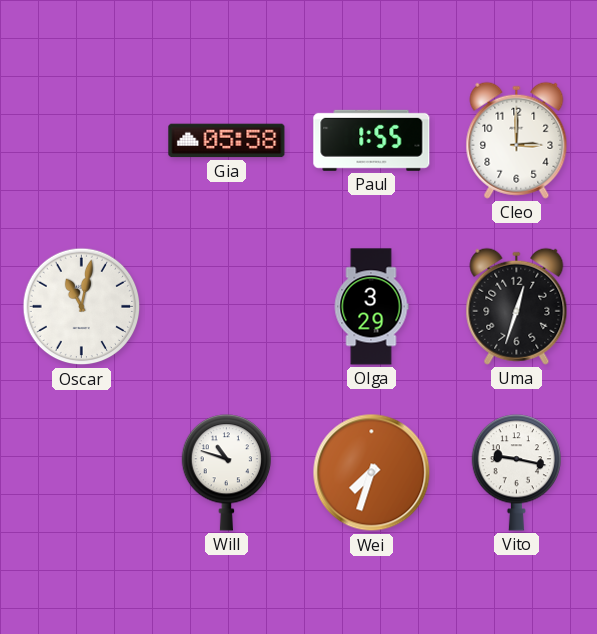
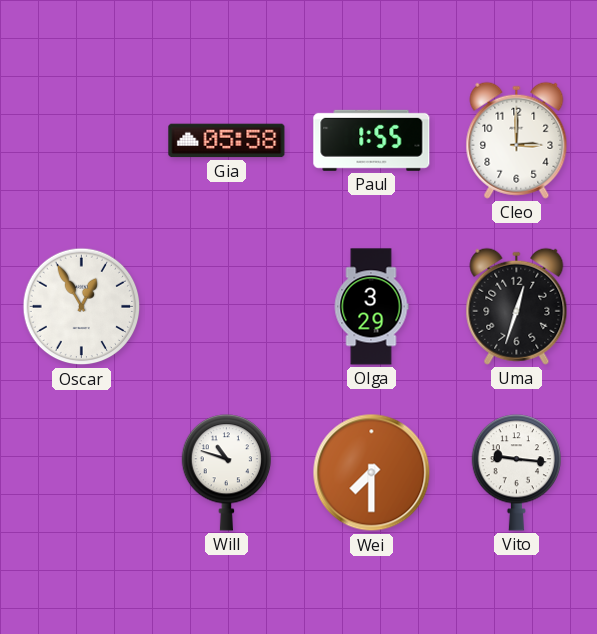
Oscar: 11:02 -> 12:55
Wei: 7:33 -> 7:30
Vito: 9:17 -> 9:16
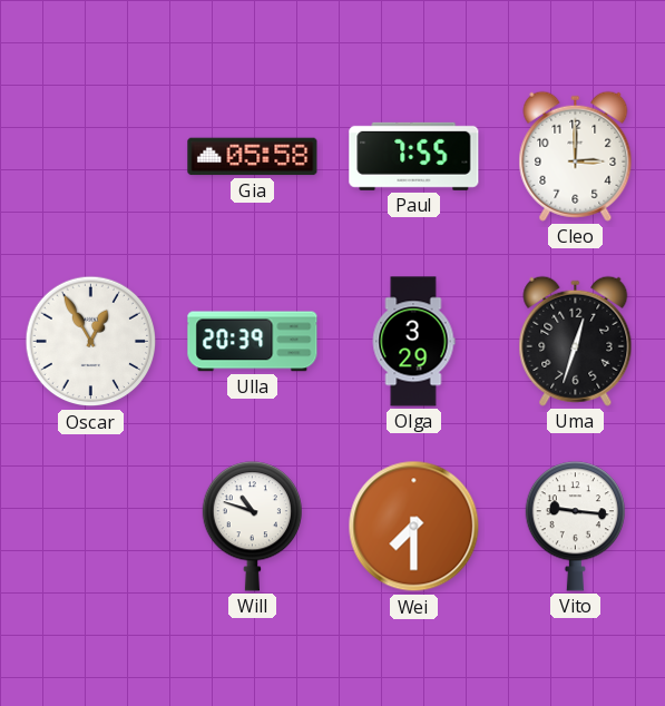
Paul: 1:55 -> 7:55
Ulla: none -> 20:39
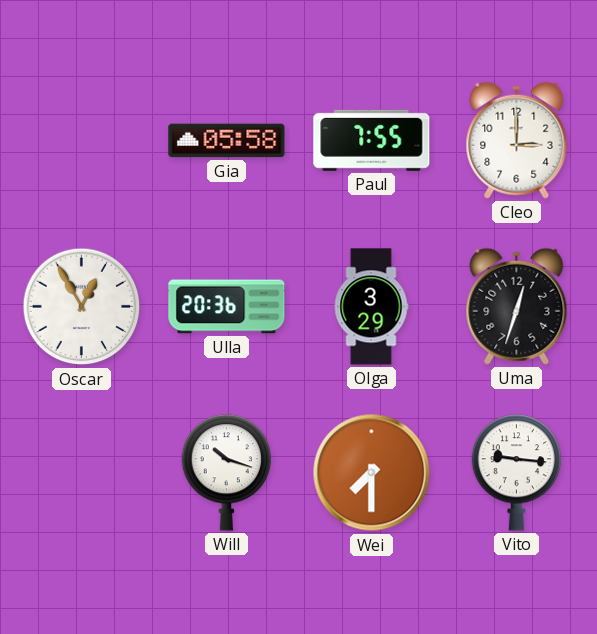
Ulla: 20:39 -> 20:36
Will: 10:48 -> 10:18
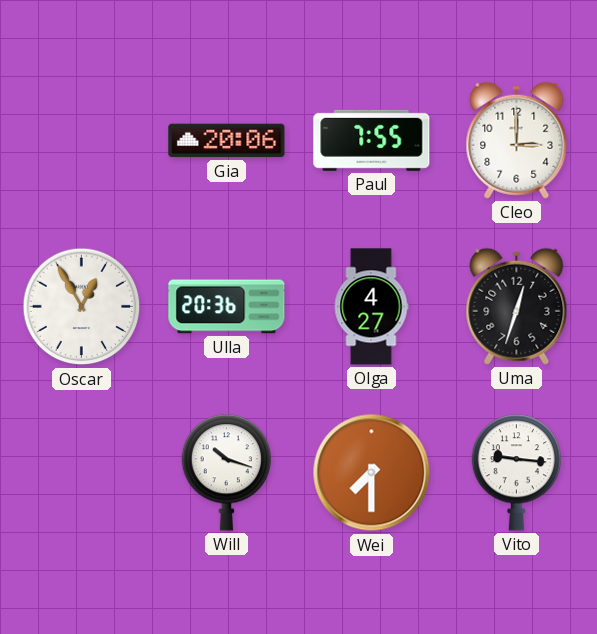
Gia: 05:58 -> 20:06
Olga: 3:29 -> 4:27
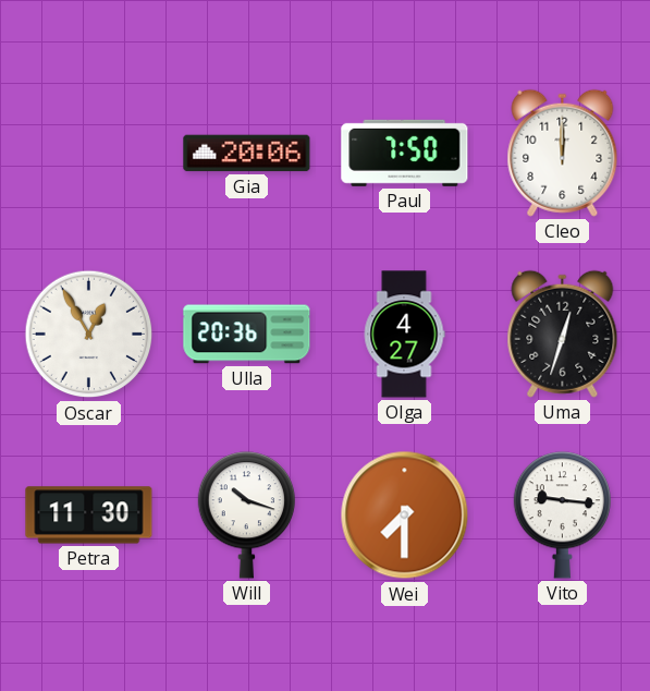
Paul: 7:55 -> 7:50
Cleo: 3:00 -> 12:00
Petra: none -> 11:30
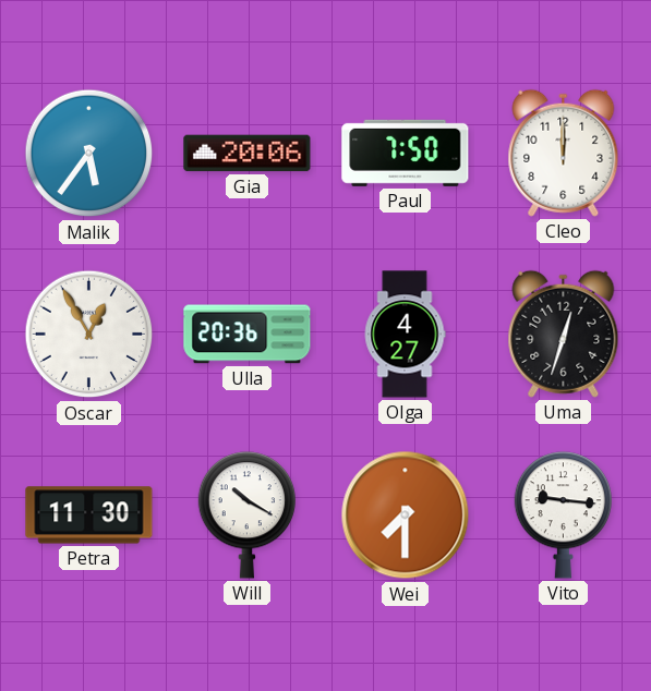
Malik: none -> 5:36
Will: 10:18 -> 10:20
